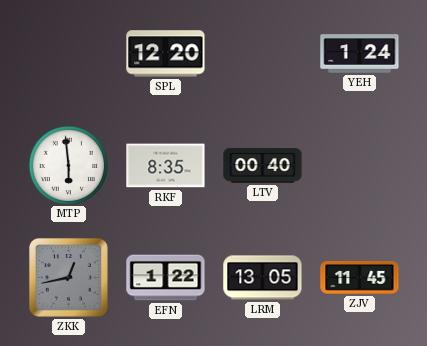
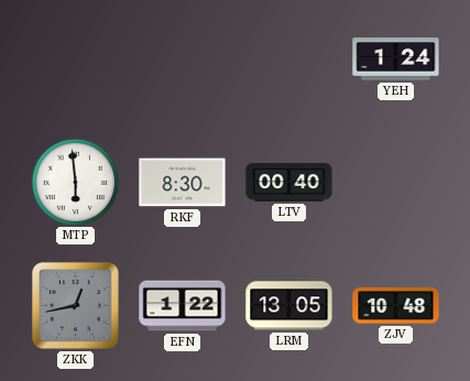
SPL: 12:20 -> none
RKF: 8:35 -> 8:30
ZJV: 11:45 -> 10:48
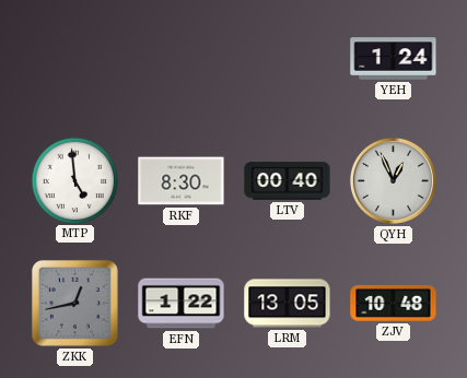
MTP: 5:59 -> 4:59
QYH: none -> 12:56
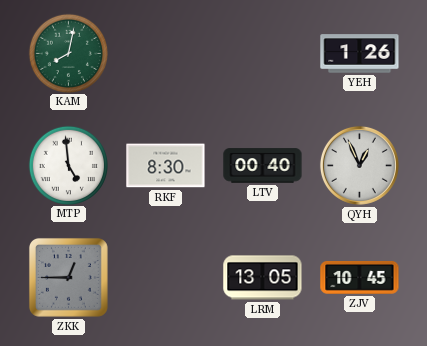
KAM: none -> 8:02
YEH: 1:24 -> 1:26
ZKK: 12:43 -> 12:45
EFN: 1:22 -> none
ZJV: 10:48 -> 10:45
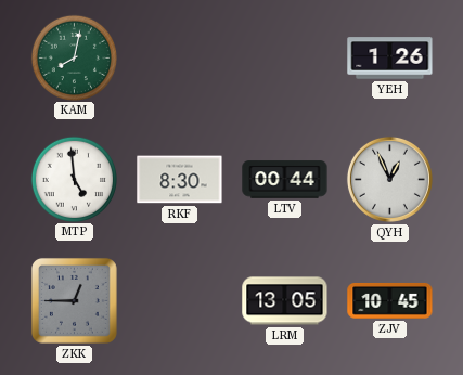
LTV: 00:40 -> 00:44
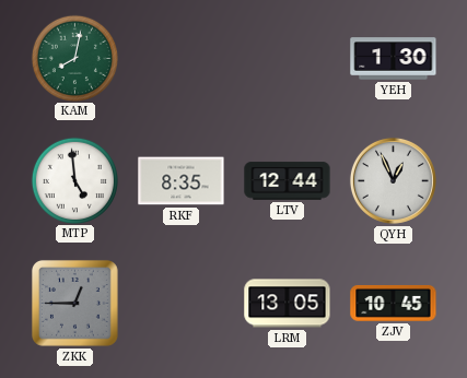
YEH: 1:26 -> 1:30
RKF: 8:30 -> 8:35
LTV: 00:44 -> 12:44
